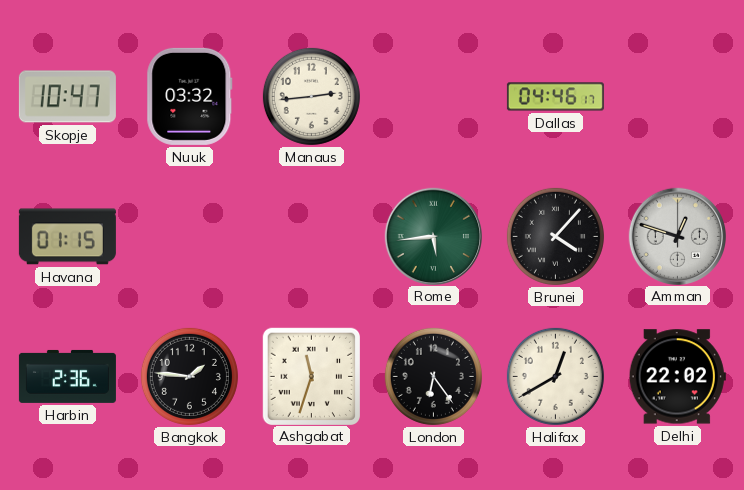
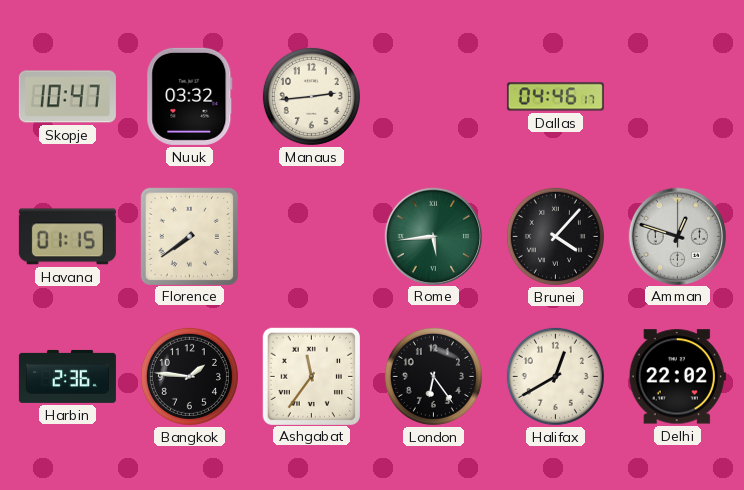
Florence: none -> 7:39
Ashgabat: 11:33 -> 11:36
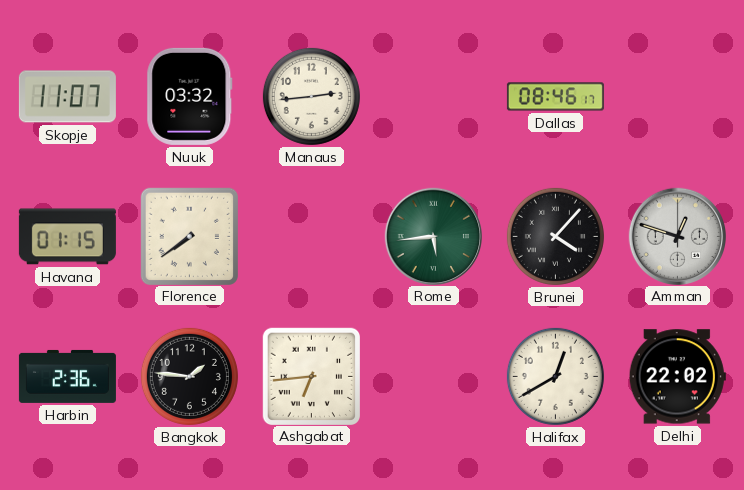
Skopje: 10:47 -> 11:07
Dallas: 04:46 -> 08:46
Ashgabat: 11:36 -> 6:44
London: 6:24 -> none
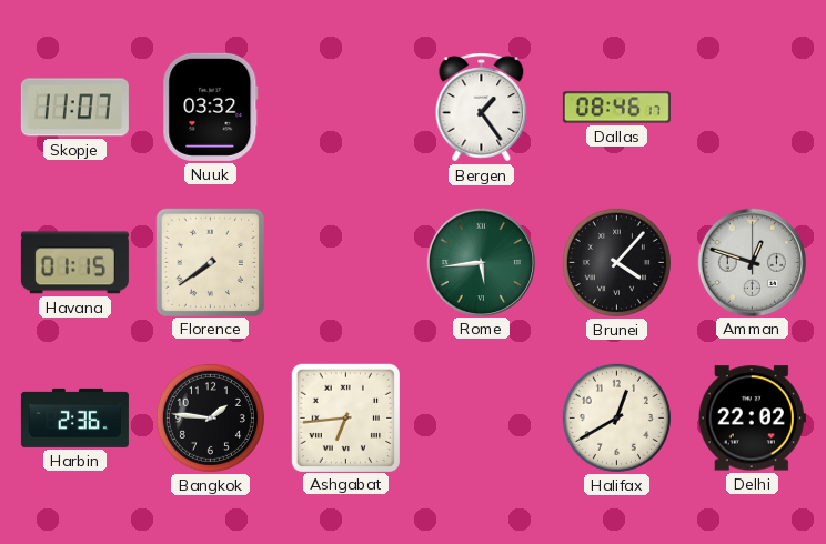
Manaus: 2:44 -> none
Bergen: none -> 1:24
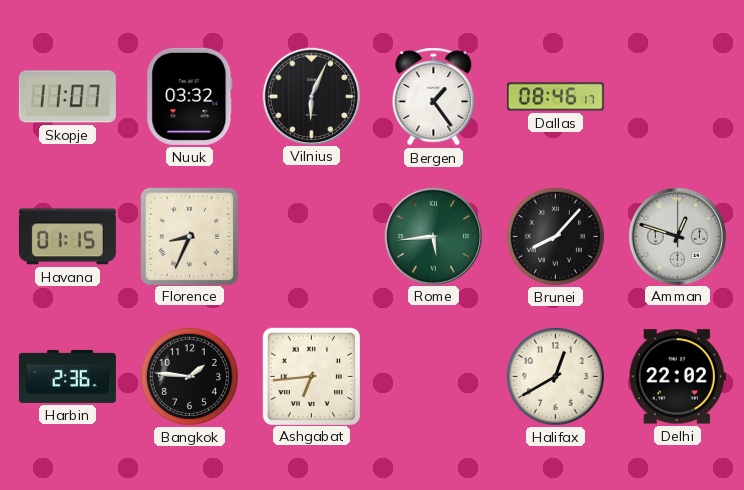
Vilnius: none -> 6:04
Florence: 7:39 -> 8:34
Brunei: 4:07 -> 8:07
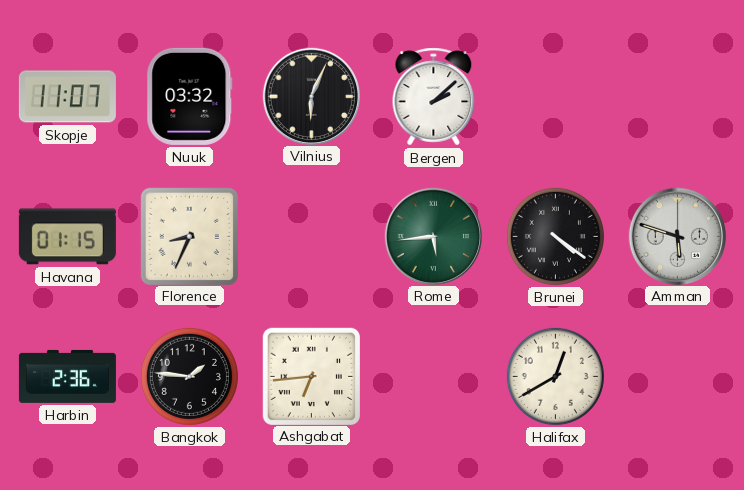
Bergen: 1:24 -> 2:08
Dallas: 08:46 -> none
Brunei: 8:07 -> 4:21
Amman: 12:48 -> 5:48
Delhi: 22:02 -> none
